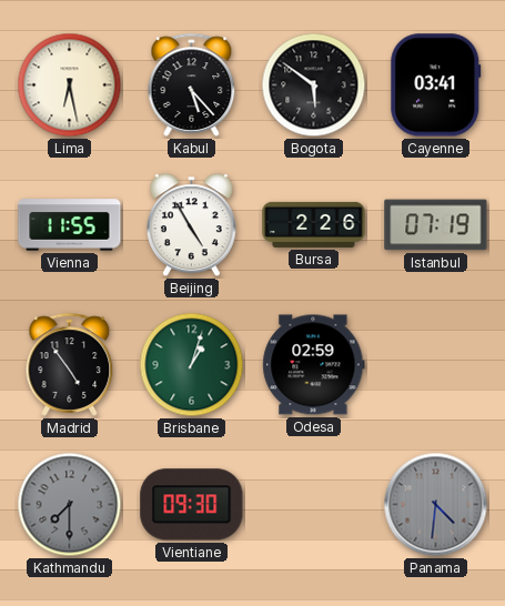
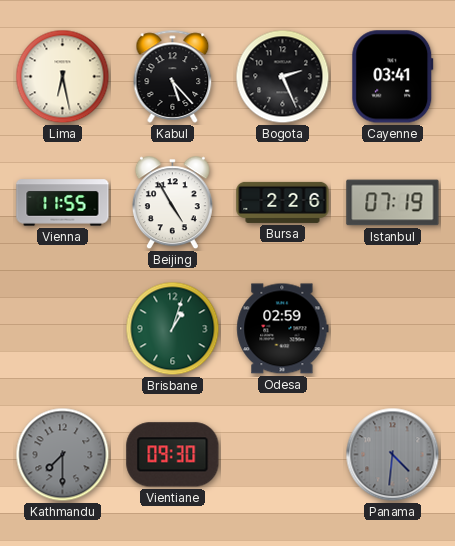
Bogota: 5:51 -> 2:26
Madrid: 4:54 -> none
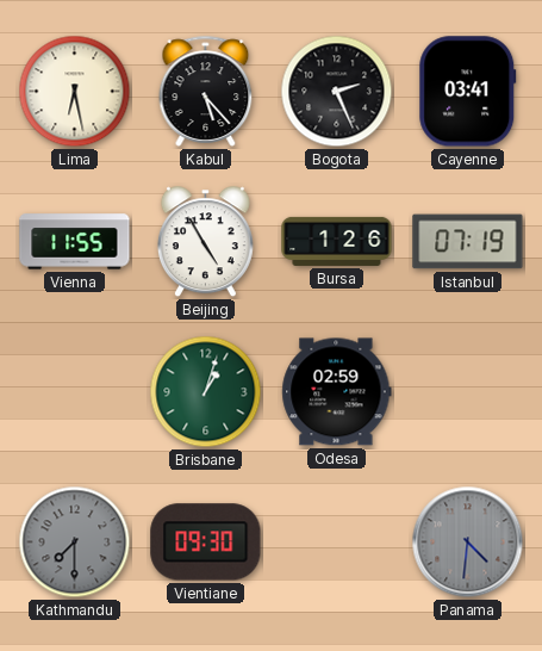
Bursa: 2:26 -> 1:26
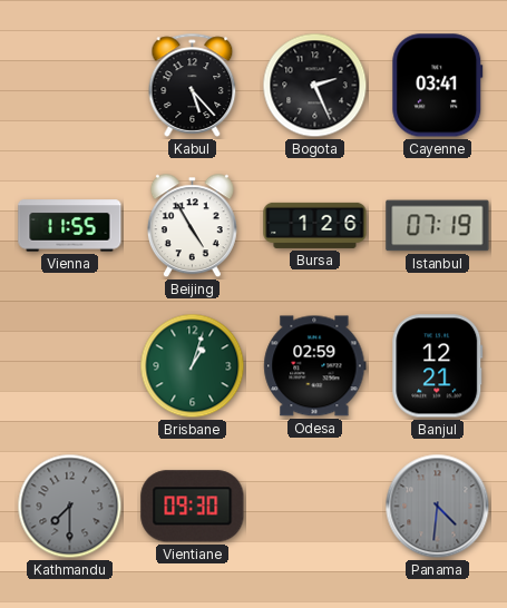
Lima: 6:28 -> none
Banjul: none -> 12:21
